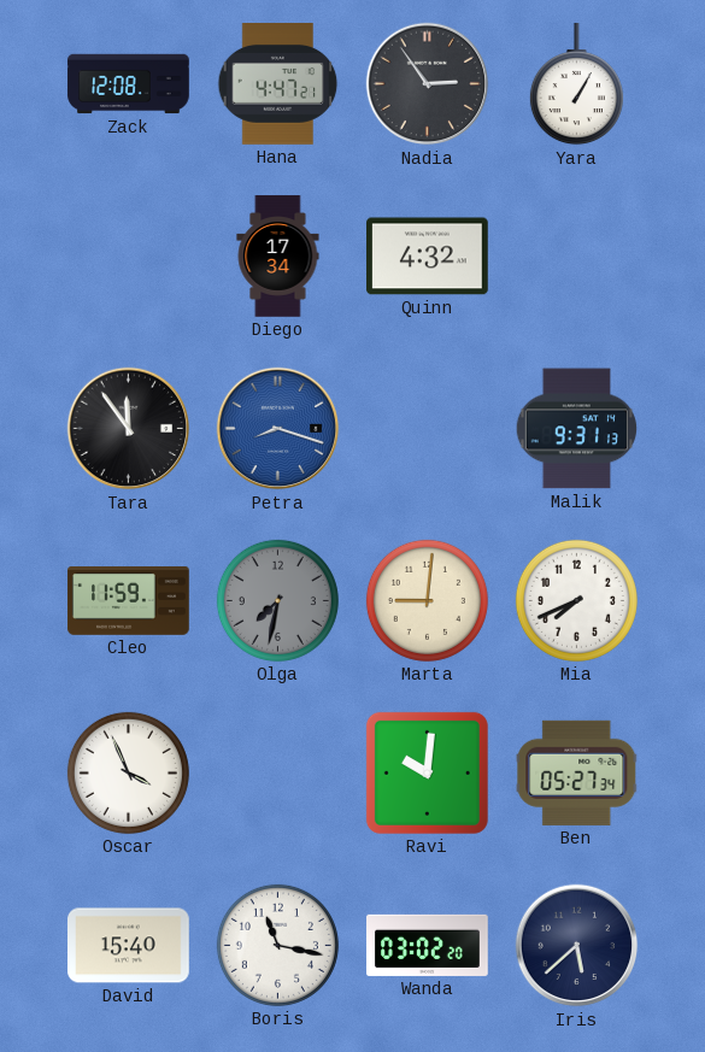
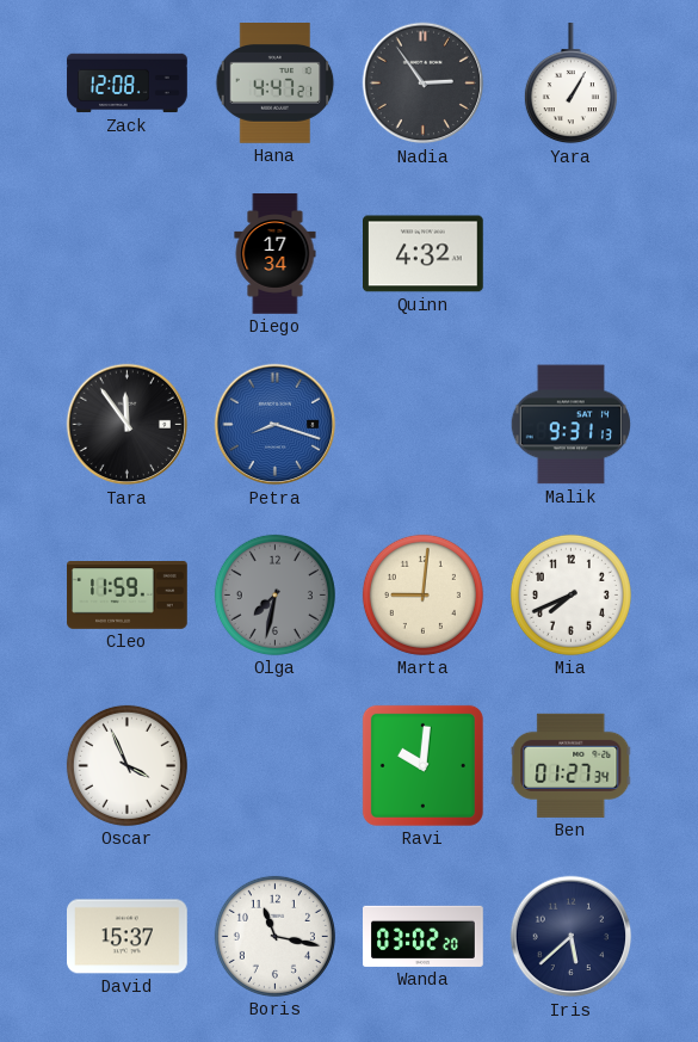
Ben: 05:27 -> 01:27
David: 15:40 -> 15:37
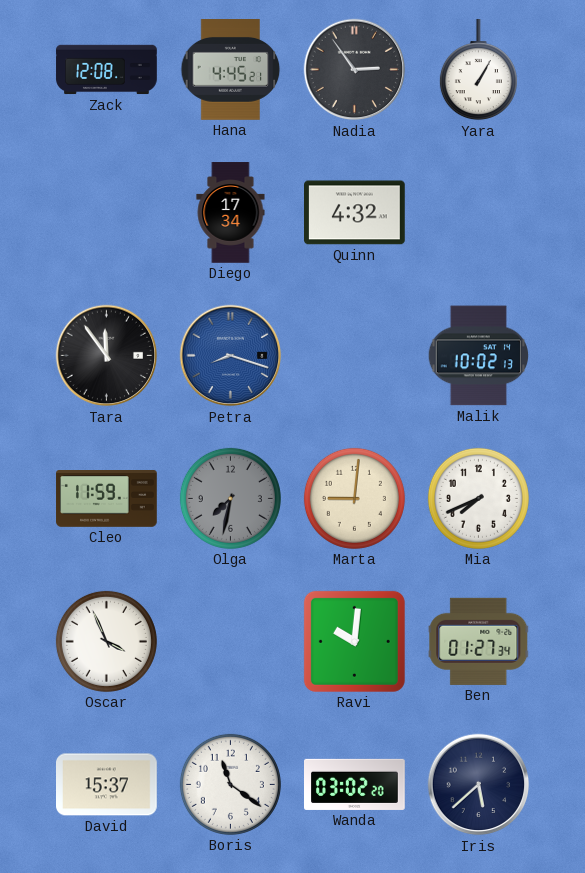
Hana: 4:47 -> 4:45
Malik: 9:31 -> 10:02
Boris: 11:17 -> 11:21
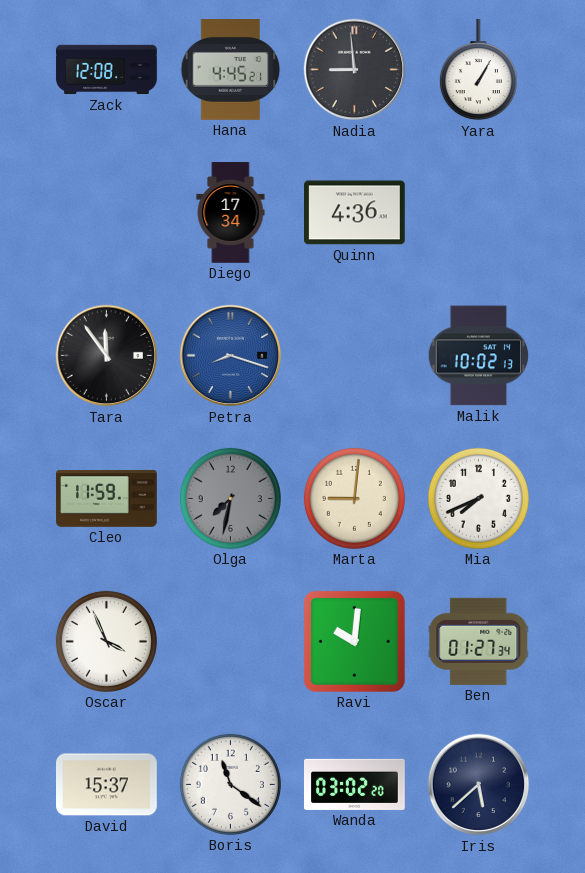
Nadia: 2:54 -> 8:59
Quinn: 4:32 -> 4:36
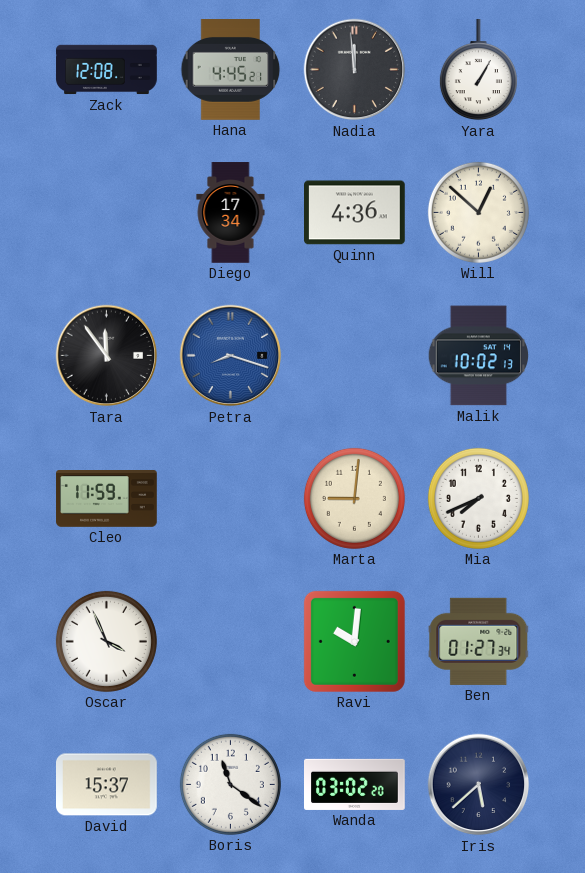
Nadia: 8:59 -> 11:59
Will: none -> 12:52
Olga: 7:32 -> none
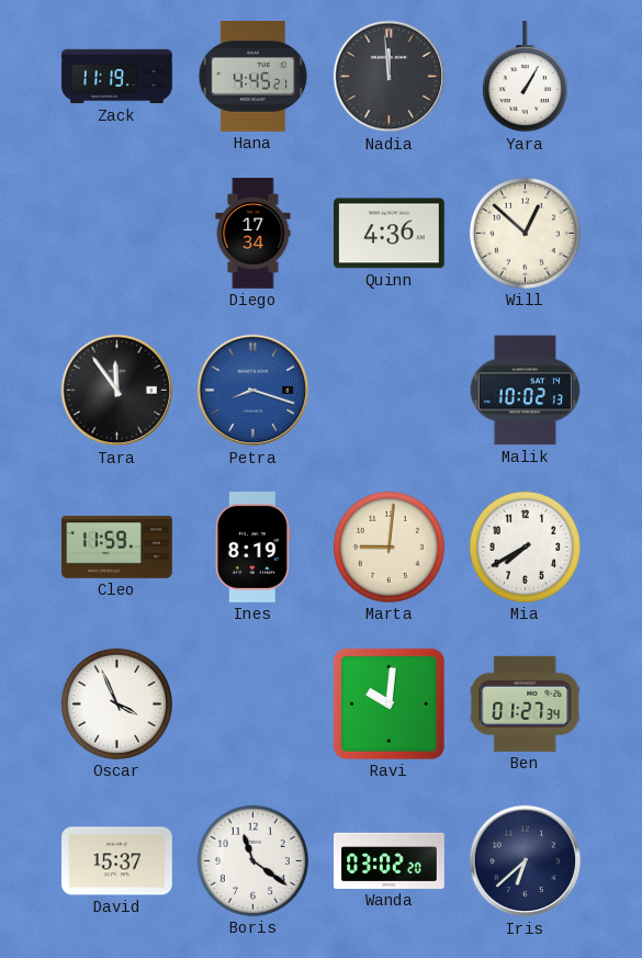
Zack: 12:08 -> 11:19
Ines: none -> 8:19
Mia: 7:41 -> 7:40
Iris: 5:38 -> 6:38
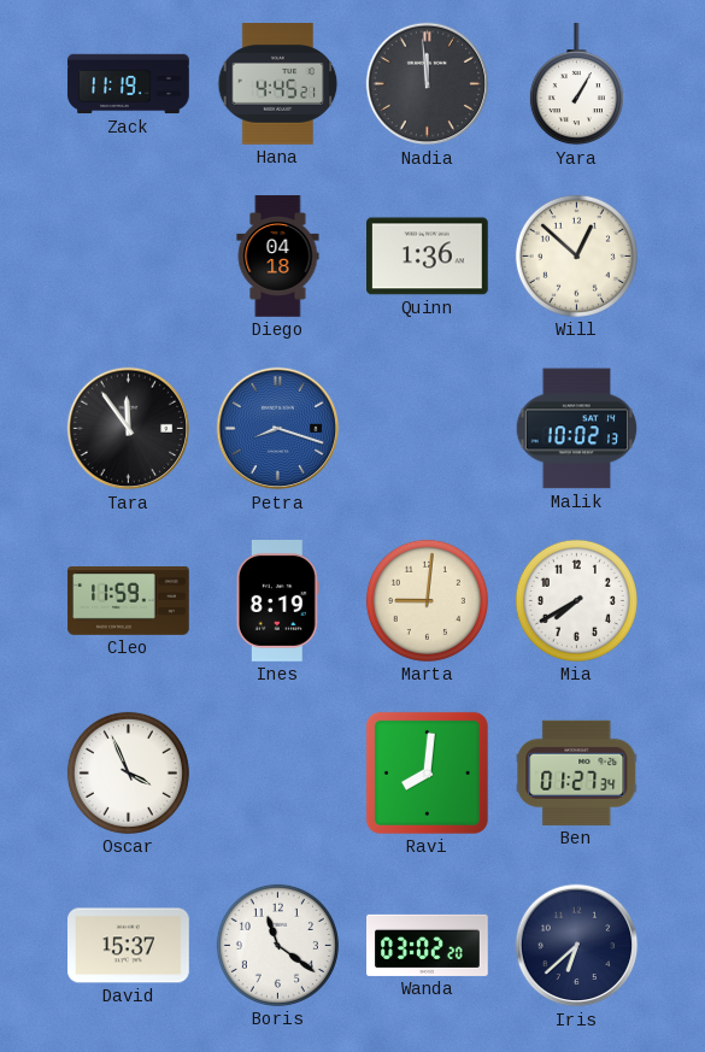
Diego: 17:34 -> 04:18
Quinn: 4:36 -> 1:36
Ravi: 10:01 -> 8:01
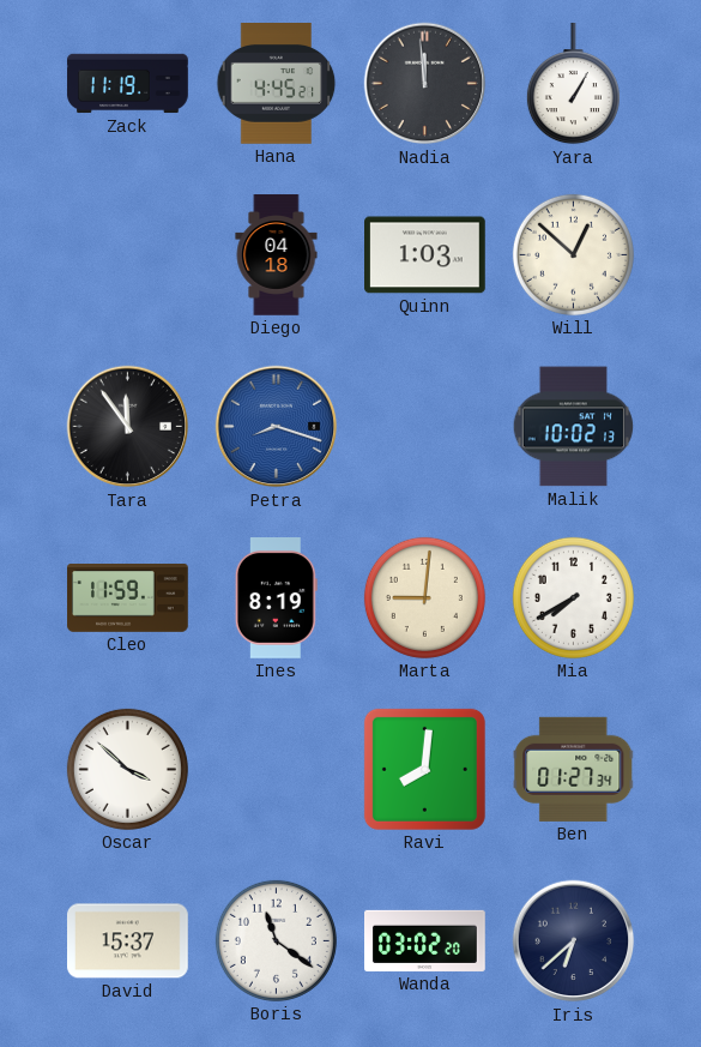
Quinn: 1:36 -> 1:03
Oscar: 3:56 -> 3:52
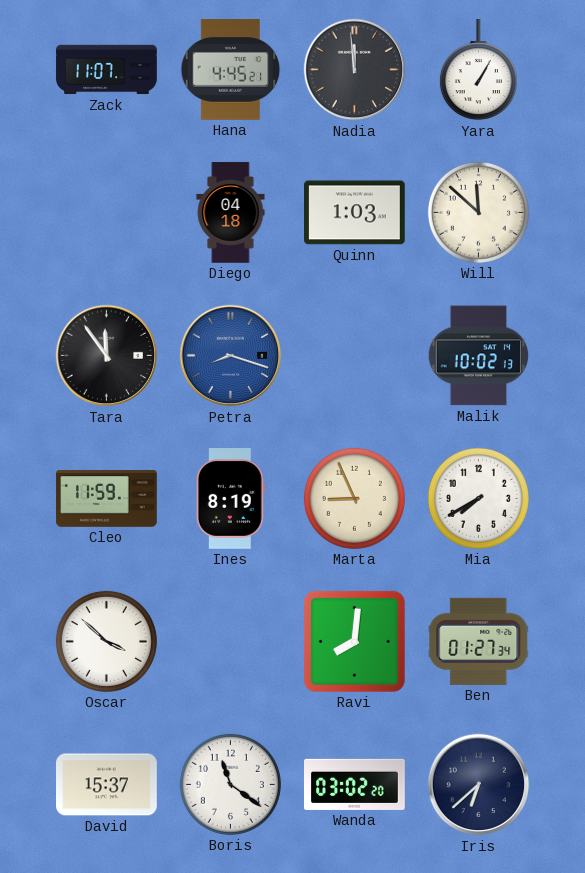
Zack: 11:19 -> 11:07
Will: 12:52 -> 11:52
Marta: 9:01 -> 8:56
